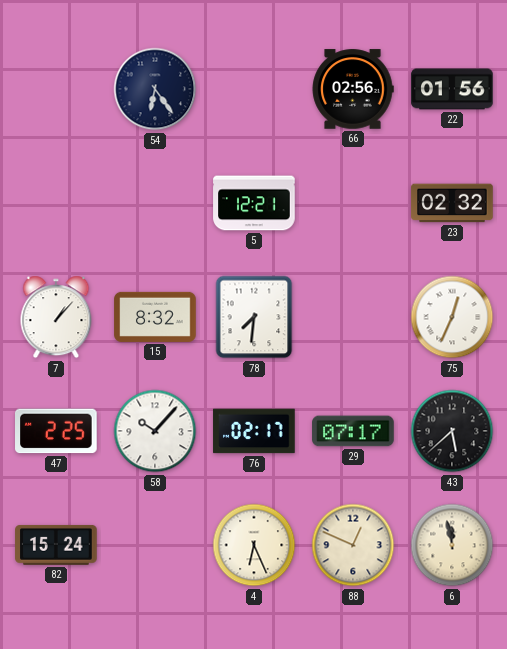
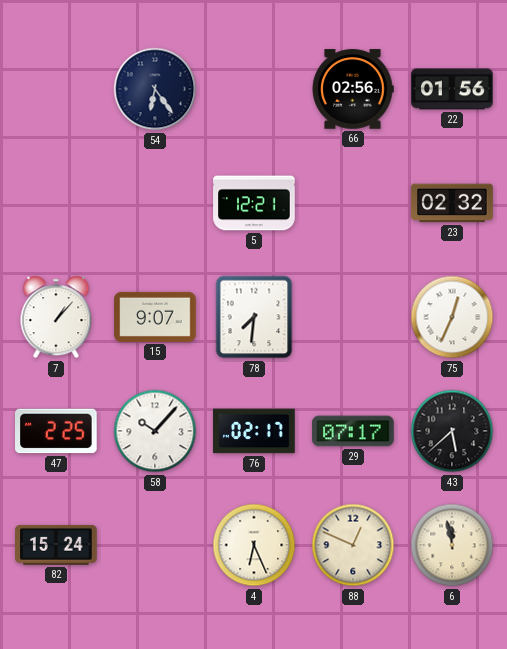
15: 8:32 -> 9:07
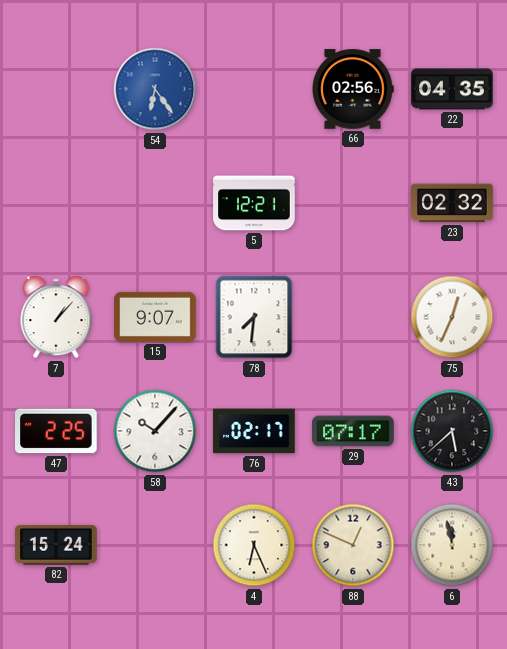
54 dial: navy -> blue
22: 01:56 -> 04:35
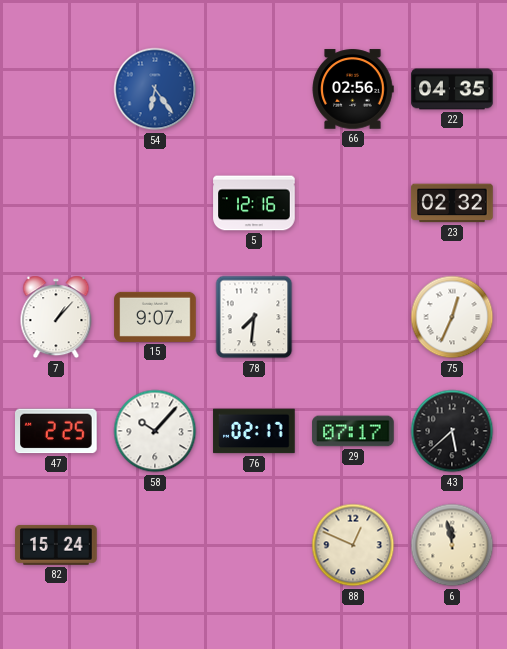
5: 12:21 -> 12:16
4: 6:26 -> none
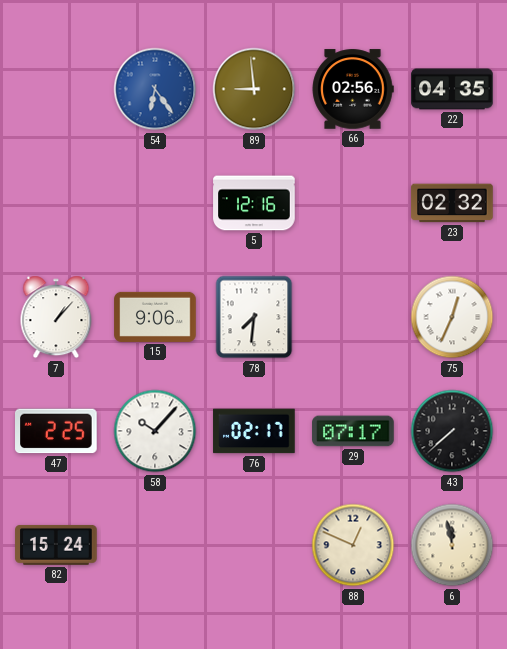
89: none -> 8:59
15: 9:07 -> 9:06
43: 5:38 -> 7:38
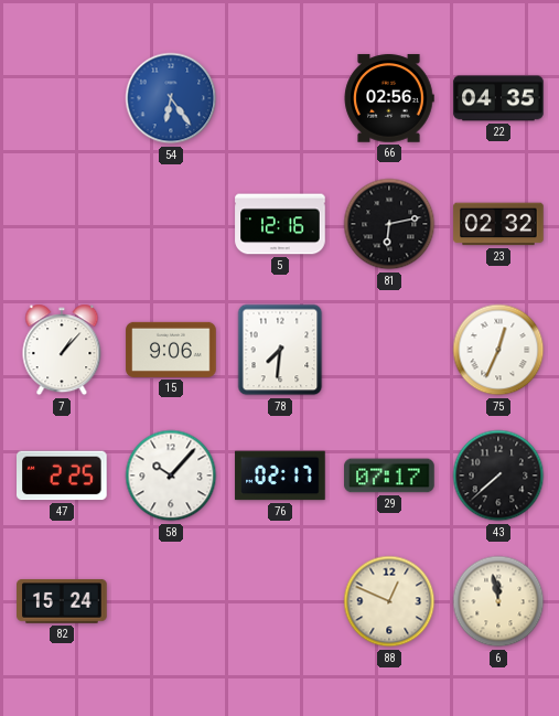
89: 8:59 -> none
81: none -> 6:13
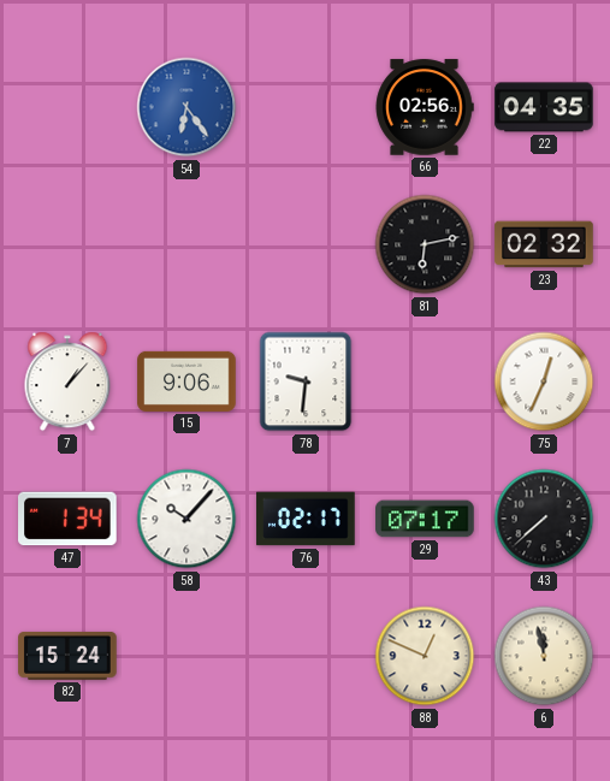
5: 12:16 -> none
78: 7:31 -> 9:31
47: 2:25 -> 1:34
